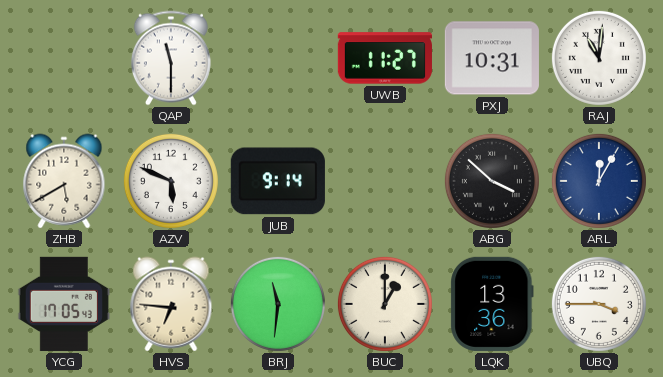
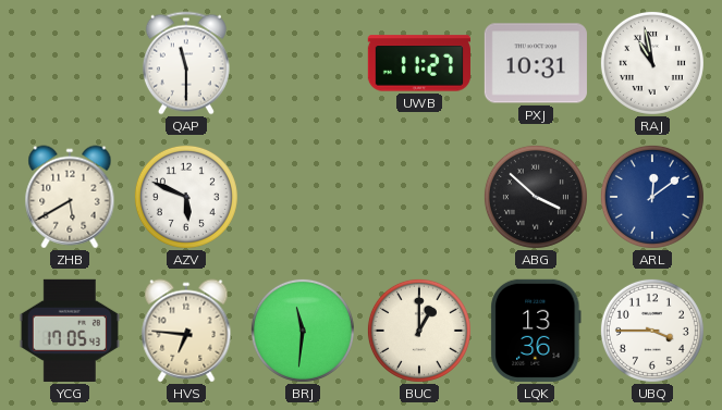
RAJ: 11:01 -> 10:58
JUB: 9:14 -> none
ARL: 12:05 -> 12:09
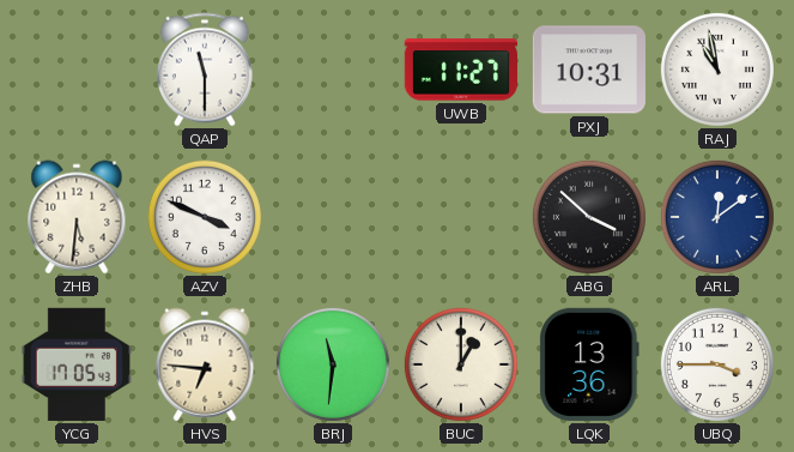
ZHB: 5:40 -> 5:31
AZV: 5:49 -> 3:49
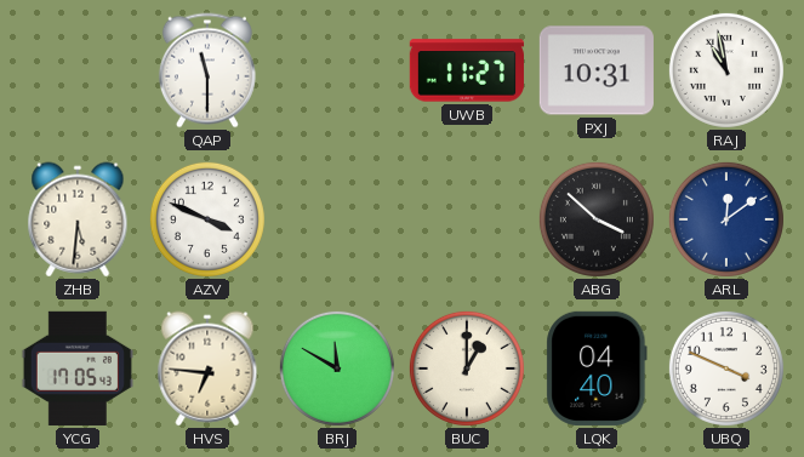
BRJ: 11:31 -> 11:50
LQK: 13:36 -> 04:40
UBQ: 3:45 -> 3:49
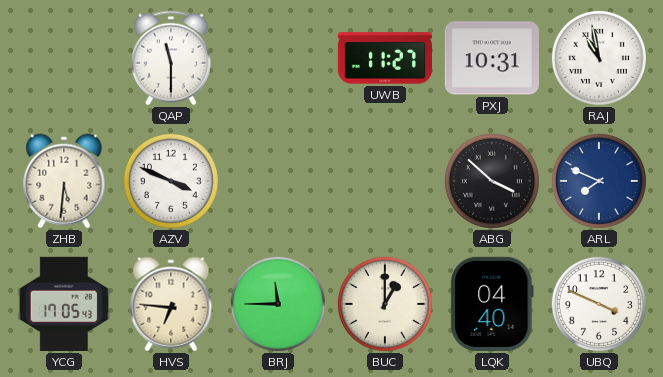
ARL: 12:09 -> 7:49
BRJ: 11:50 -> 11:45
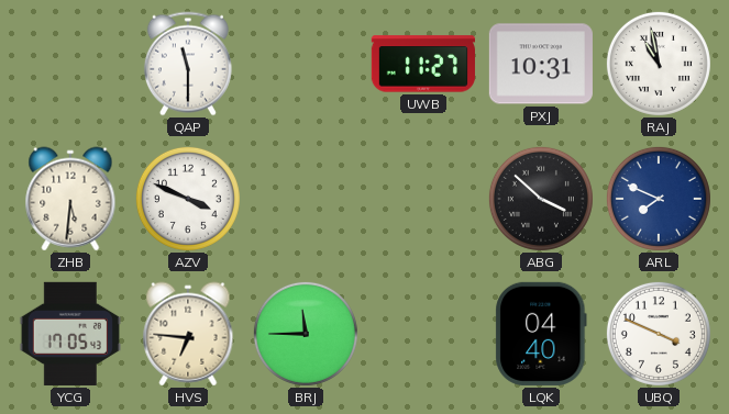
BUC: 1:00 -> none
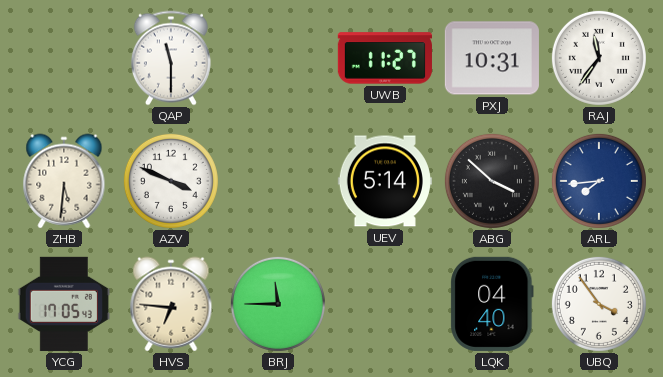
RAJ: 10:58 -> 11:36
UEV: none -> 5:14
ARL: 7:49 -> 7:44
UBQ: 3:49 -> 3:54
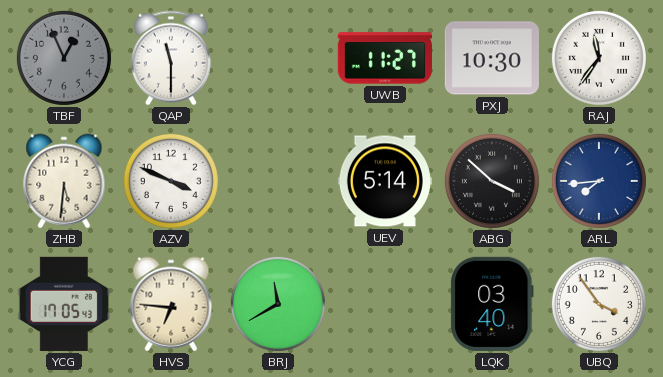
TBF: none -> 12:56
PXJ: 10:31 -> 10:30
BRJ: 11:45 -> 11:40
LQK: 04:40 -> 03:40
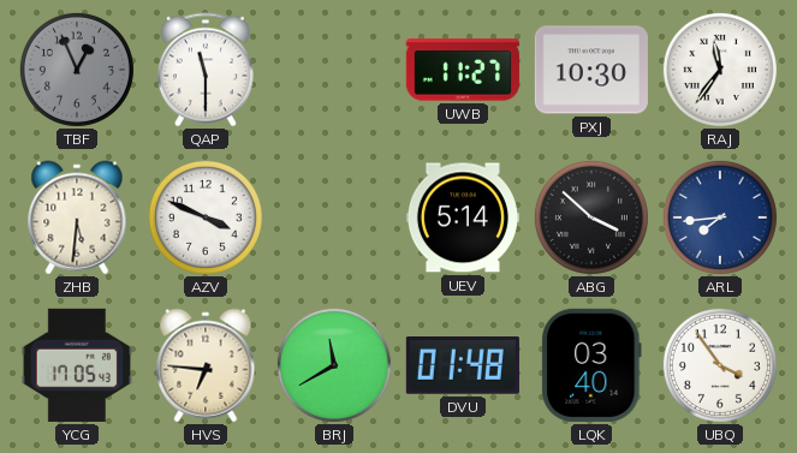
DVU: none -> 01:48
